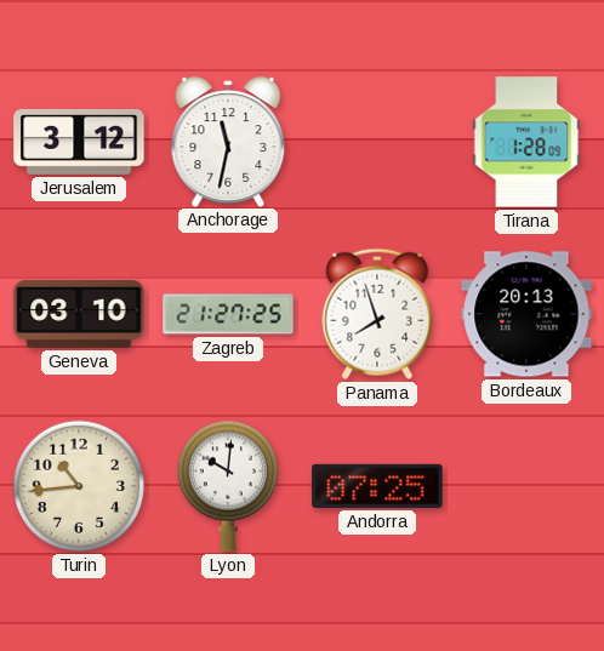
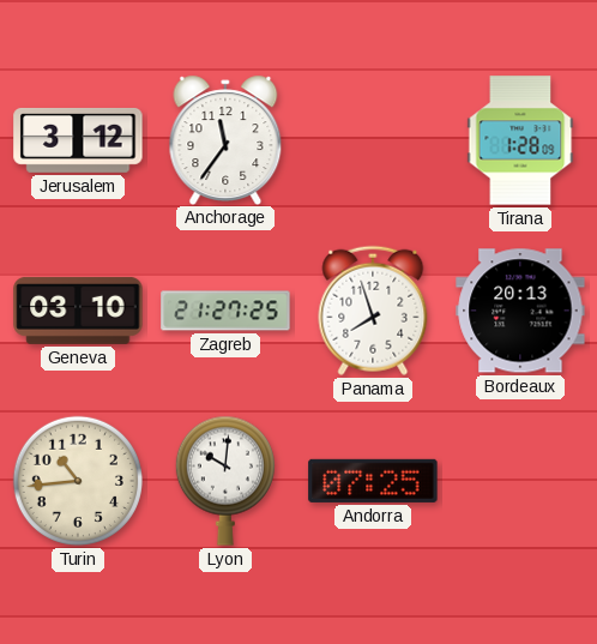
Anchorage: 11:32 -> 11:36
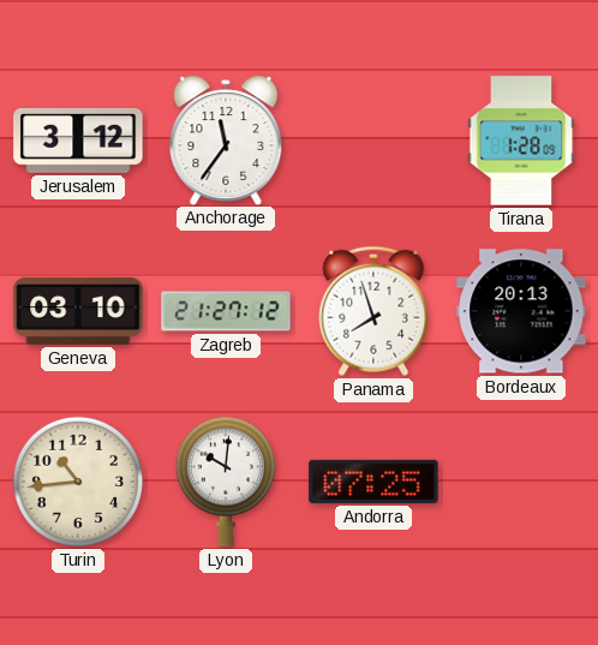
Zagreb: 21:27:25 -> 21:27:12
